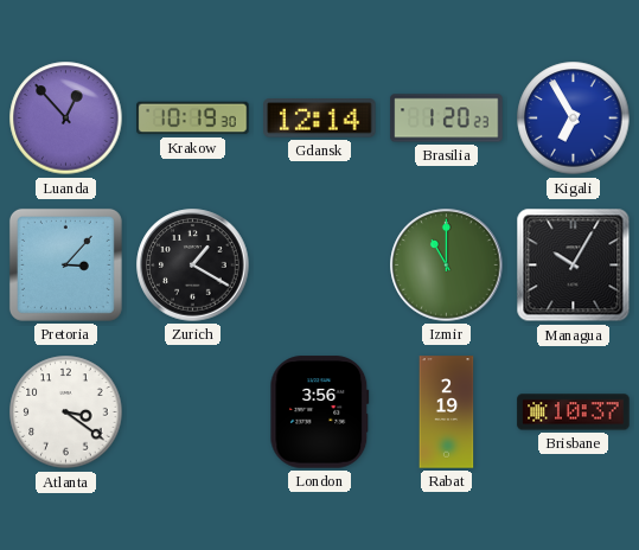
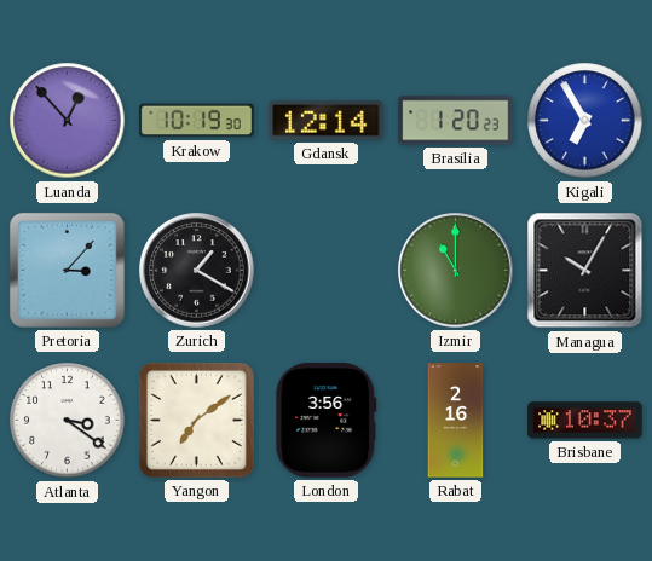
Yangon: none -> 7:09
Rabat: 2:19 -> 2:16
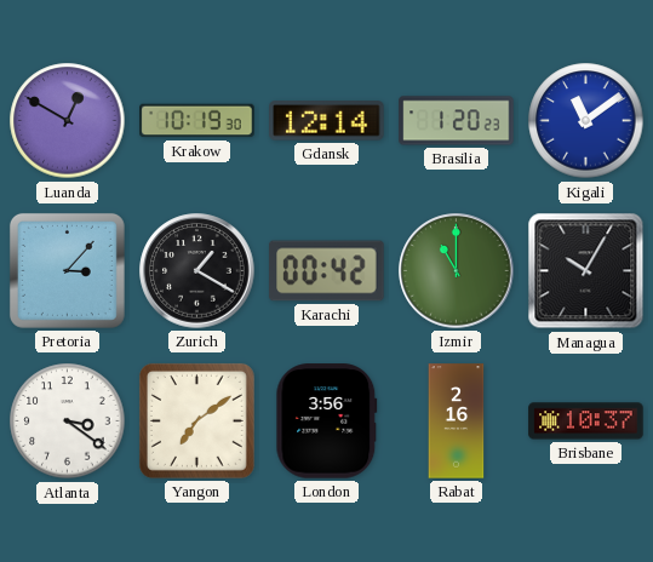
Luanda: 12:53 -> 12:50
Kigali: 6:55 -> 11:09
Karachi: none -> 00:42
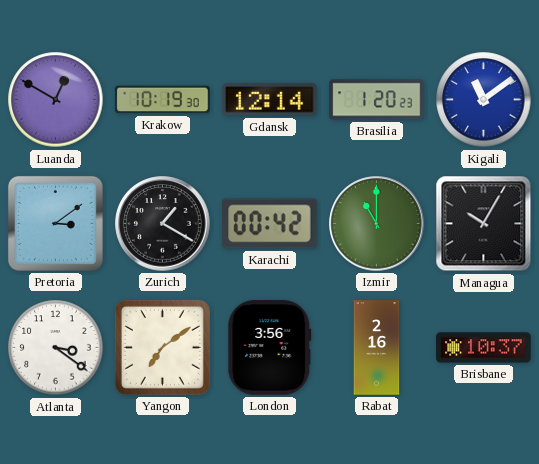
Pretoria: 3:07 -> 3:09
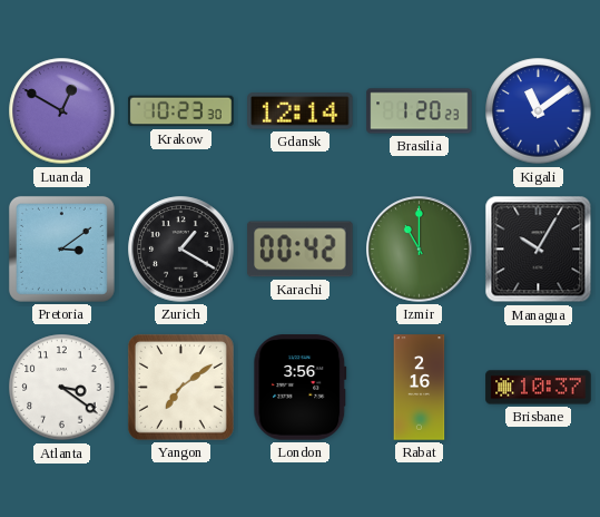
Krakow: 10:19 -> 10:23
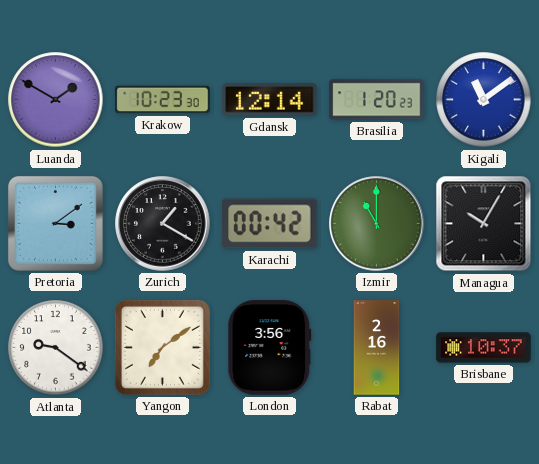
Luanda: 12:50 -> 1:50
Atlanta: 3:21 -> 9:21
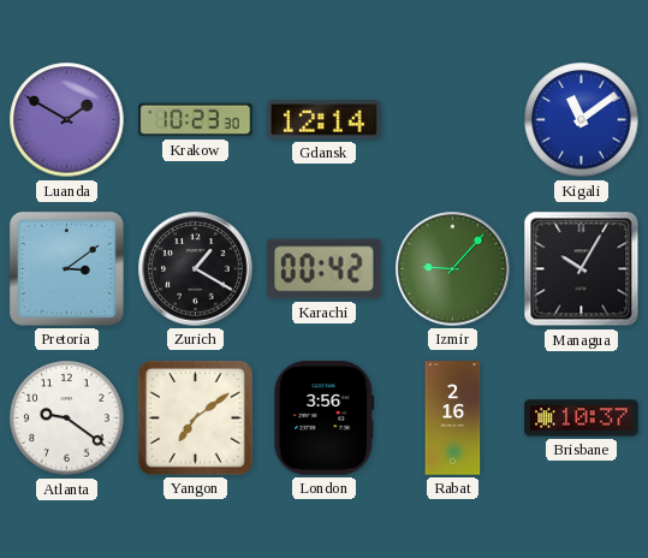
Brasilia: 1:20 -> none
Izmir: 11:00 -> 9:07
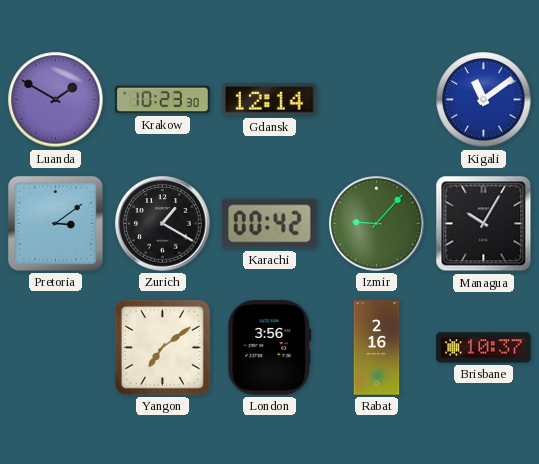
Atlanta: 9:21 -> none
